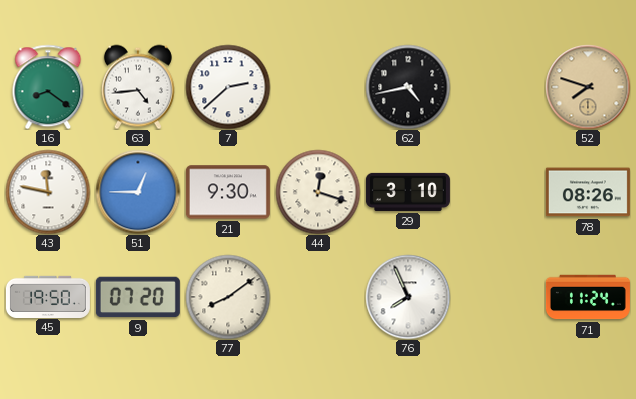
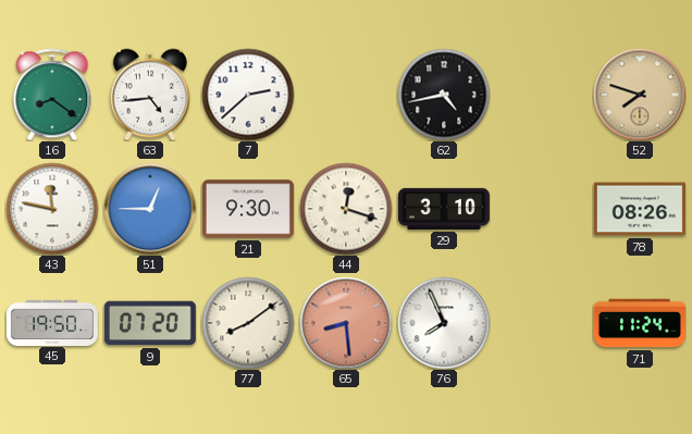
65: none -> 8:29
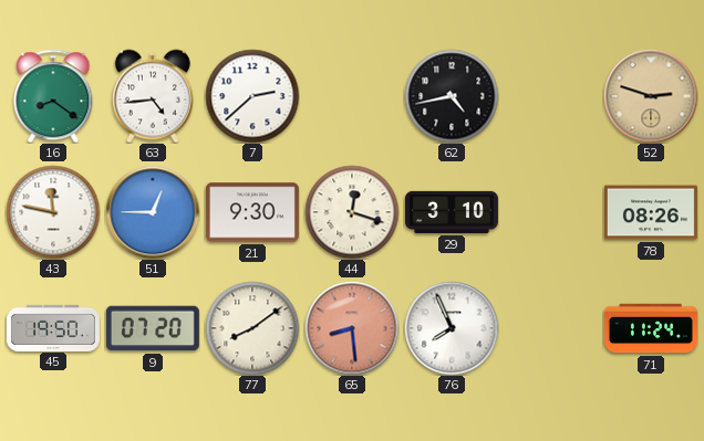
52: 7:48 -> 2:48
